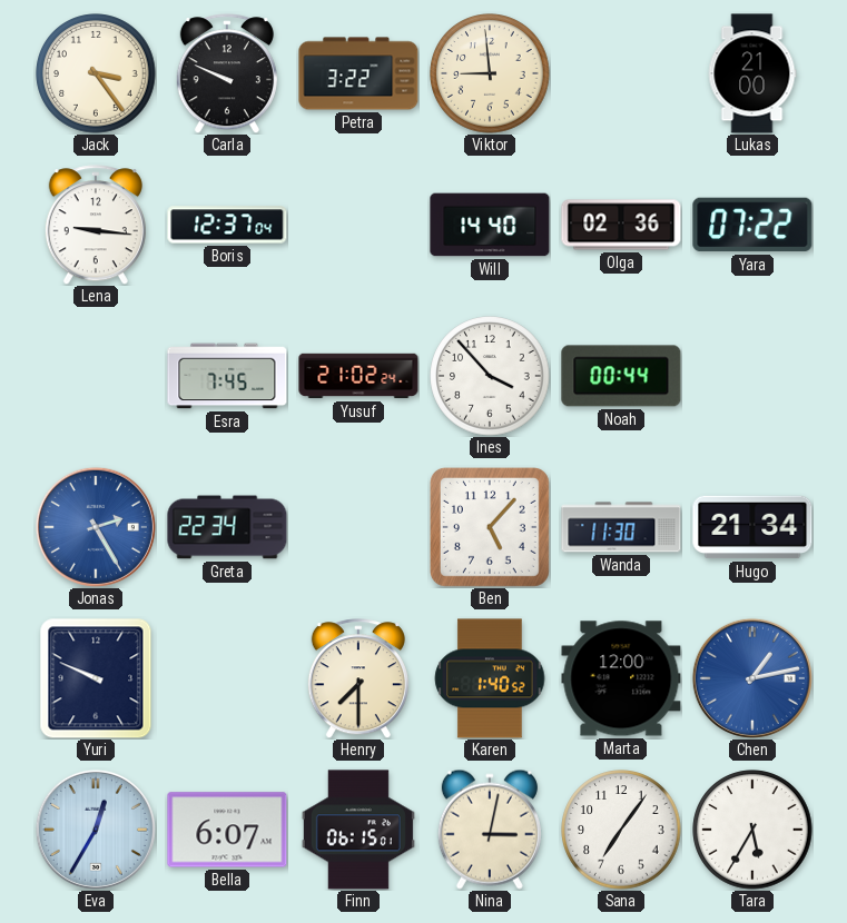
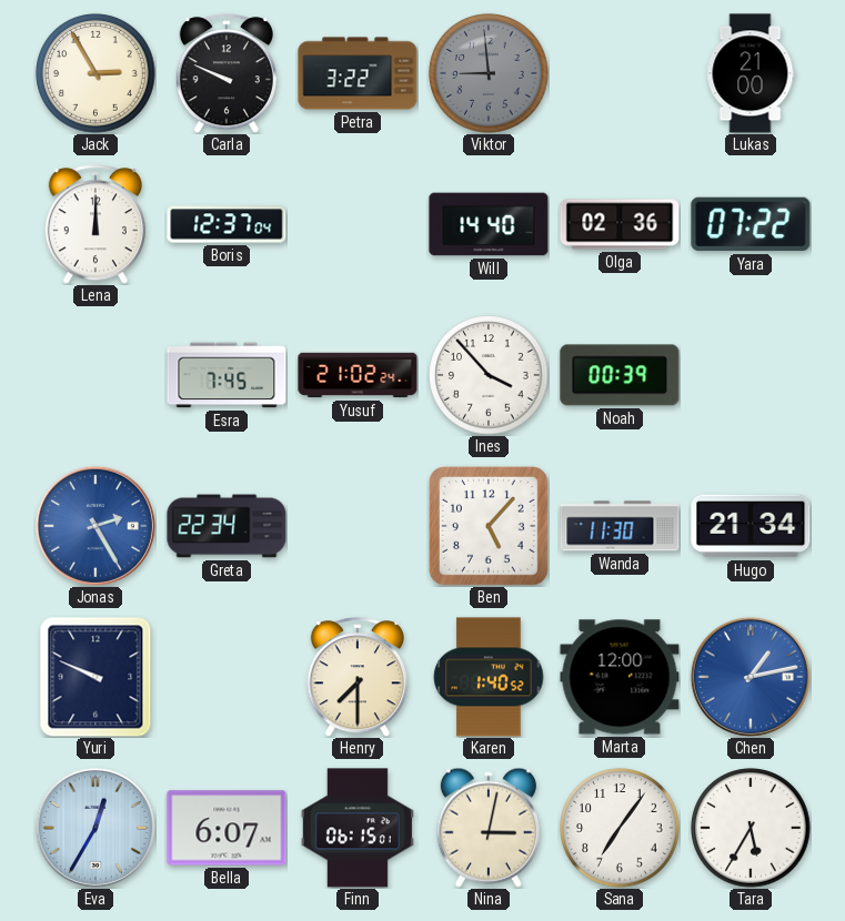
Jack: 3:24 -> 2:55
Viktor dial: cream -> grey
Lena: 9:16 -> 12:00
Noah: 00:44 -> 00:39
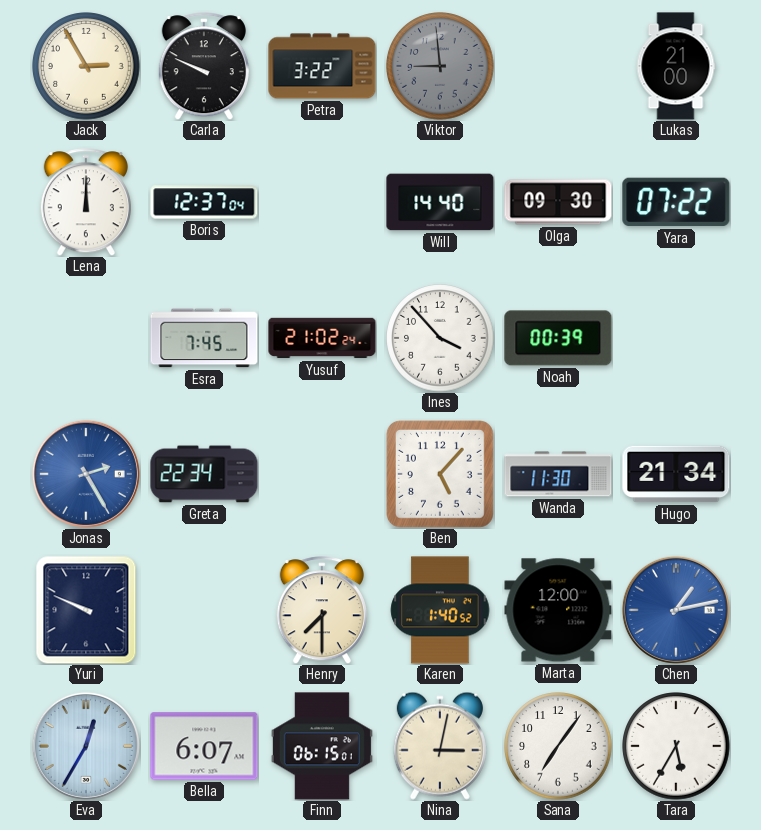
Olga: 02:36 -> 09:30
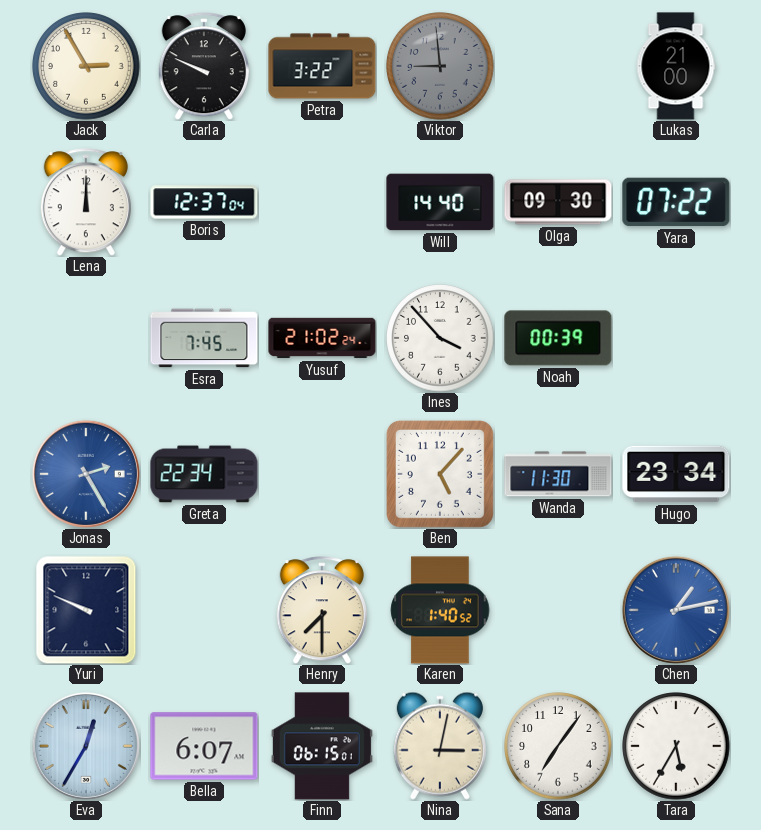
Hugo: 21:34 -> 23:34
Marta: 12:00 -> none
